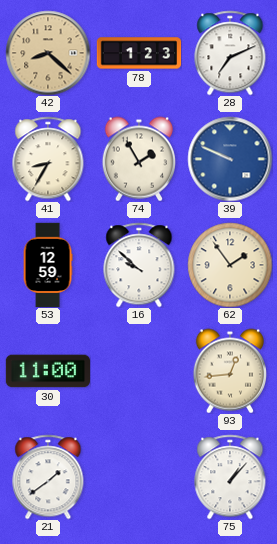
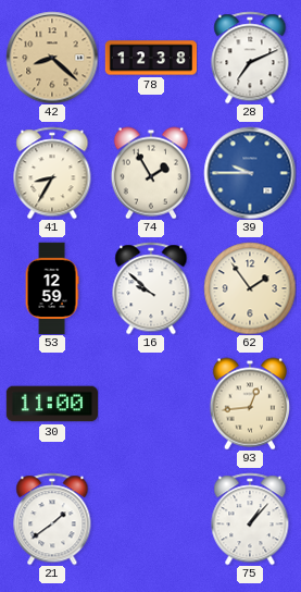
78: 1:23 -> 12:38
39: 9:49 -> 9:45
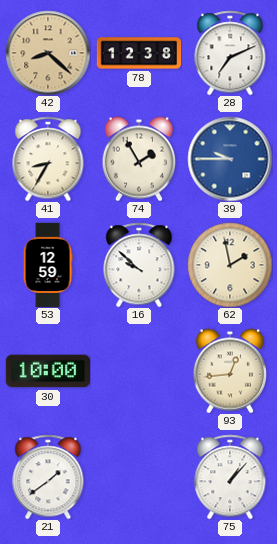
62: 1:54 -> 1:58
30: 11:00 -> 10:00
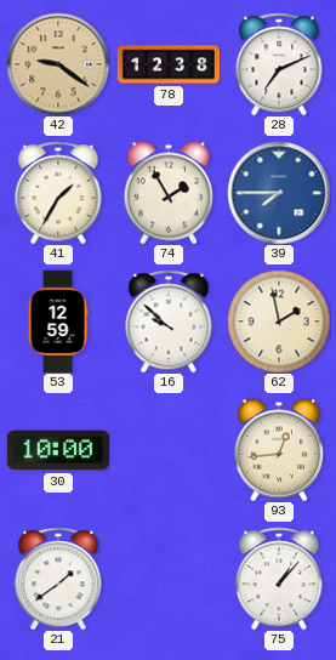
42: 8:22 -> 9:21
41: 8:35 -> 1:35
39: 9:45 -> 7:45
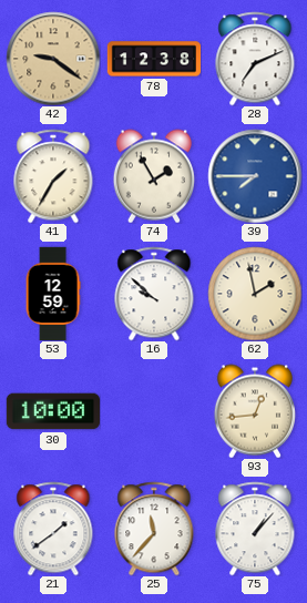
25: none -> 11:37
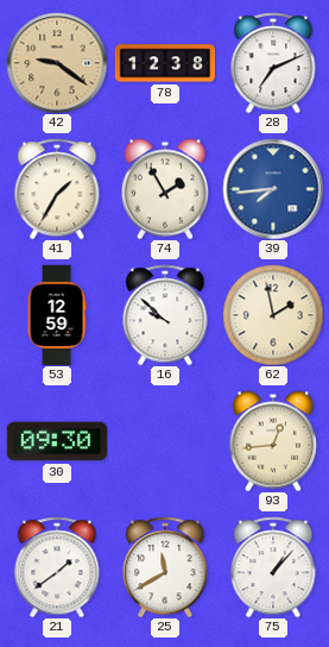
39: 7:45 -> 7:44
30: 10:00 -> 09:30
25: 11:37 -> 11:40
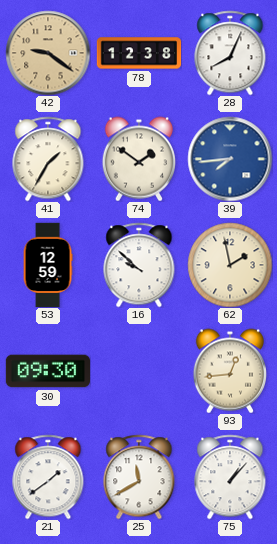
28: 7:11 -> 8:04
74: 1:55 -> 1:51
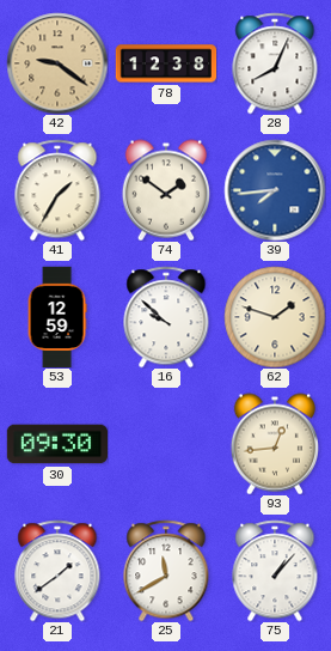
62: 1:58 -> 1:48
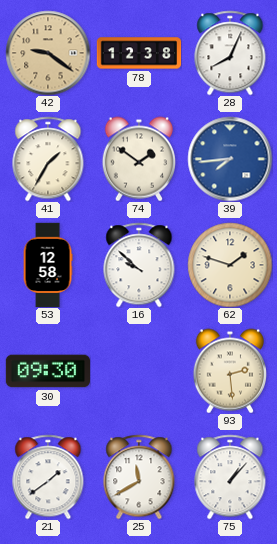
53: 12:59 -> 12:58
93: 12:44 -> 2:29
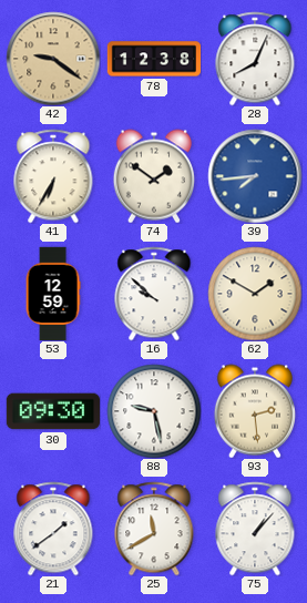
41: 1:35 -> 6:35
53: 12:58 -> 12:59
62: 1:48 -> 1:50
88: none -> 9:28
